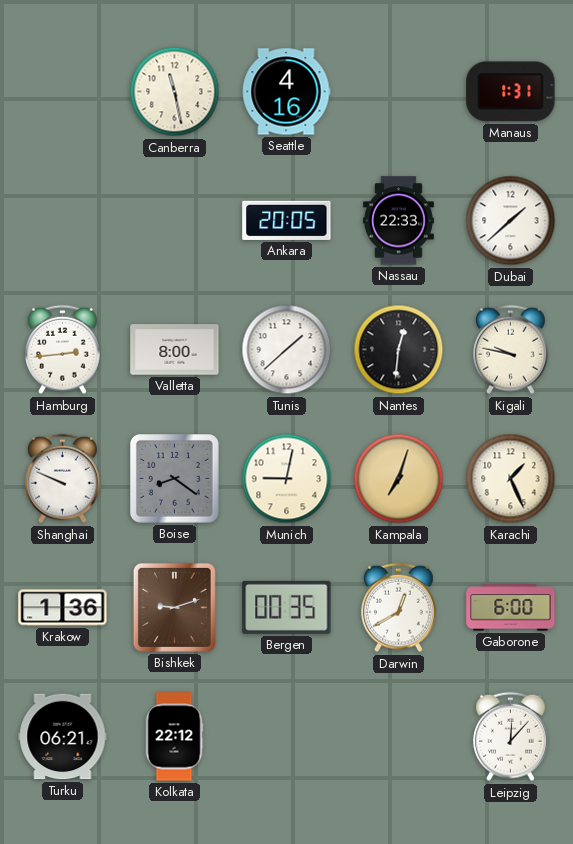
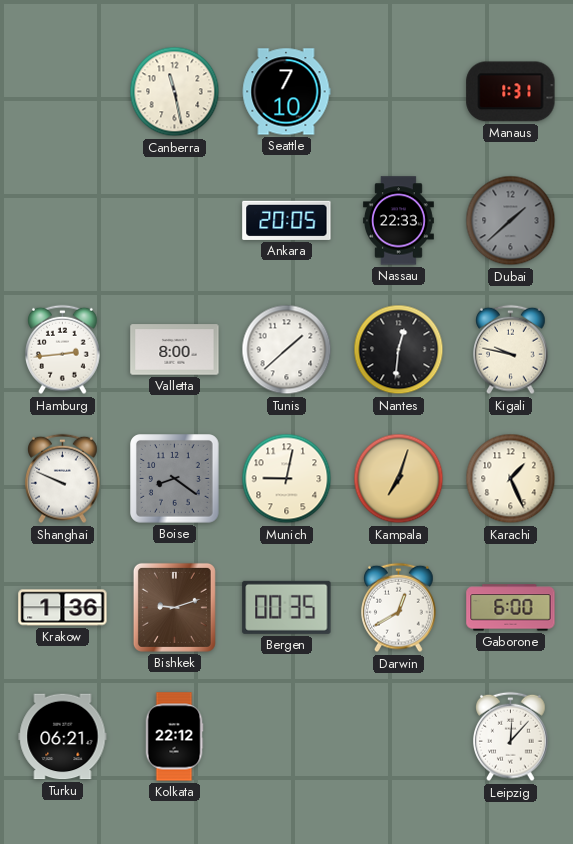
Seattle: 4:16 -> 7:10
Dubai dial: white -> grey
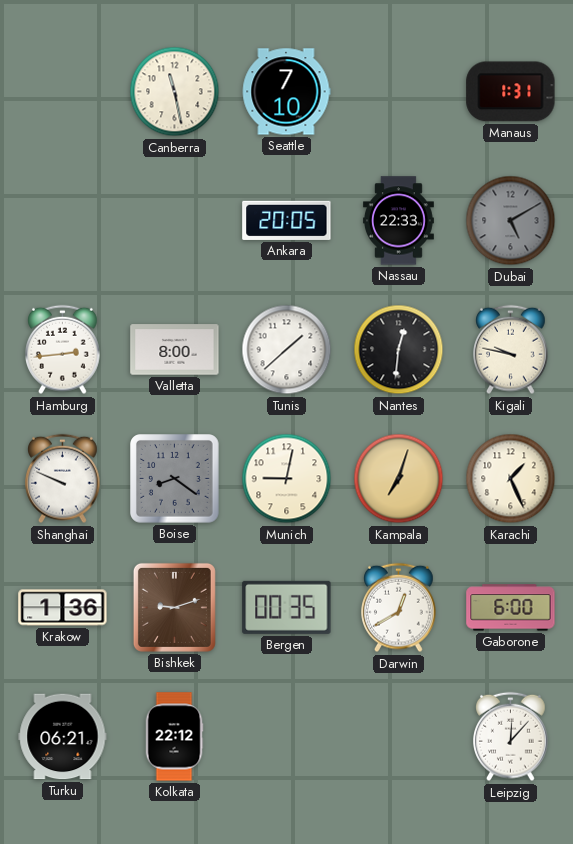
Dubai: 1:38 -> 5:10
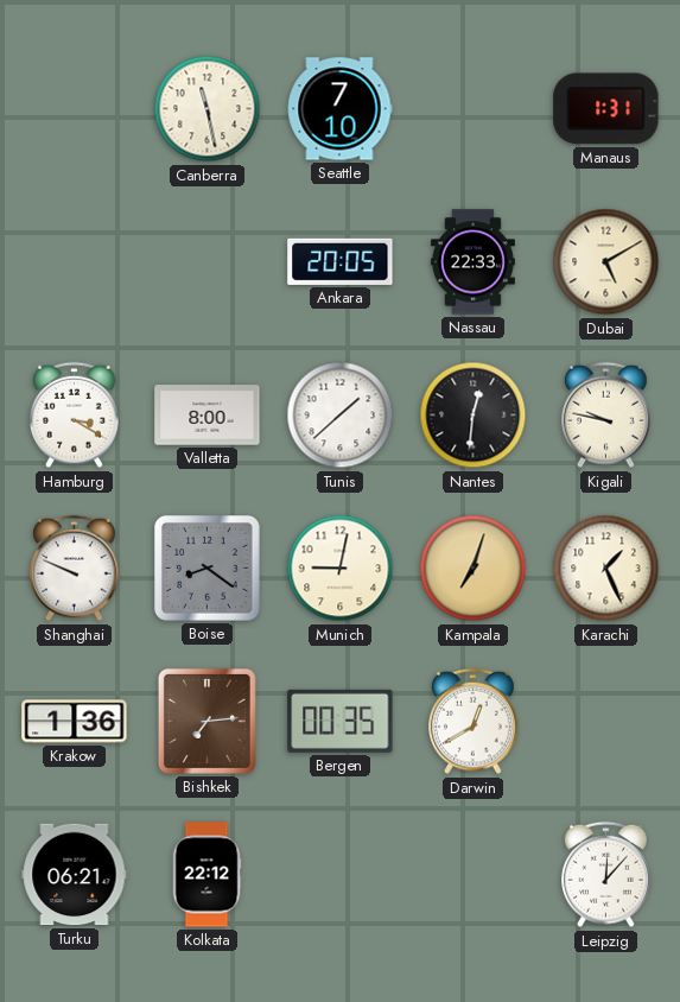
Dubai dial: grey -> cream
Hamburg: 2:44 -> 3:20
Bishkek: 9:12 -> 7:14
Gaborone: 6:00 -> none
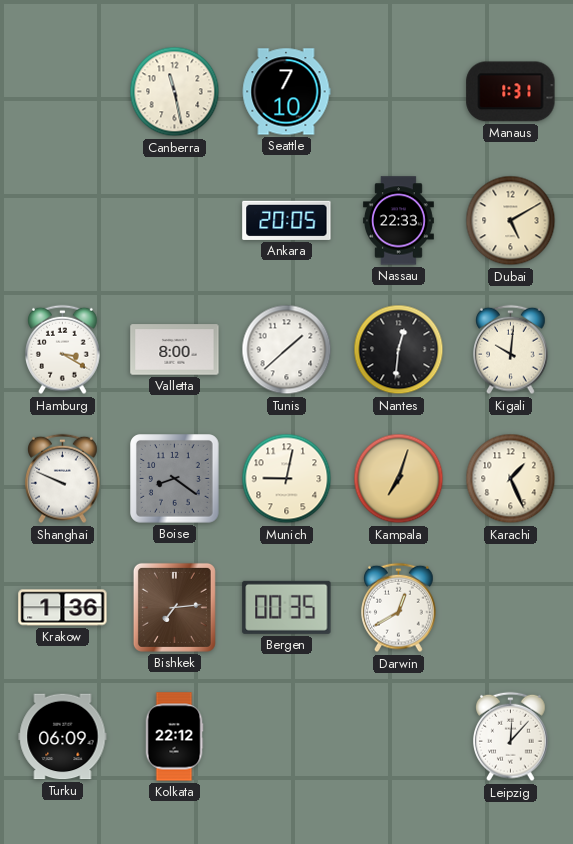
Kigali: 9:47 -> 10:01
Turku: 06:21 -> 06:09
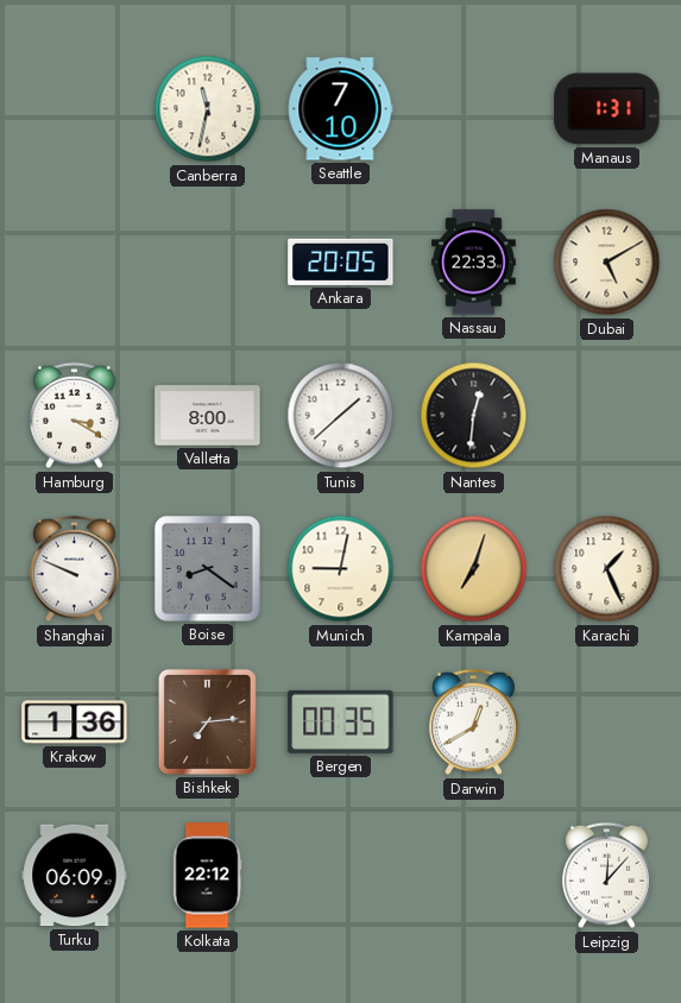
Canberra: 11:28 -> 11:32
Kigali: 10:01 -> none
